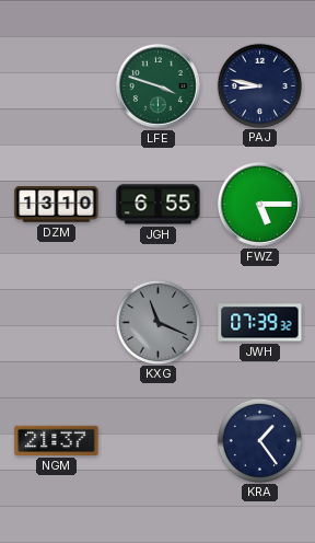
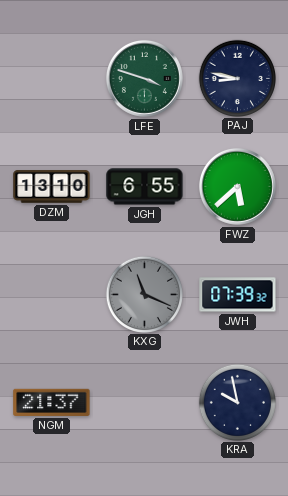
FWZ: 5:15 -> 5:38
KRA: 1:24 -> 9:58
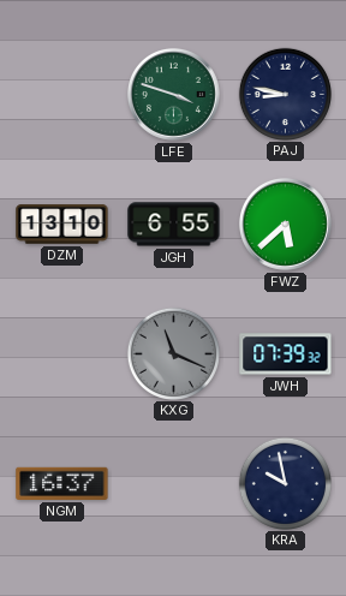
NGM: 21:37 -> 16:37
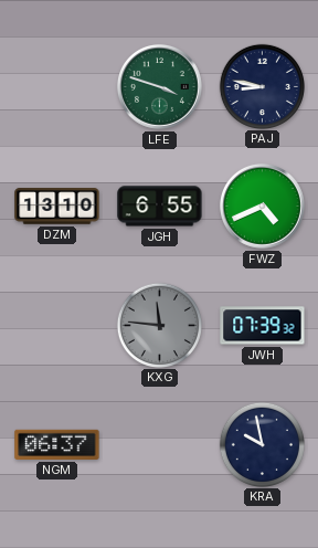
FWZ: 5:38 -> 4:41
KXG: 11:19 -> 11:46
NGM: 16:37 -> 06:37
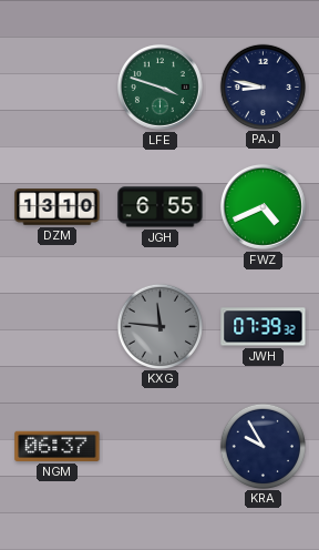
KRA: 9:58 -> 9:55
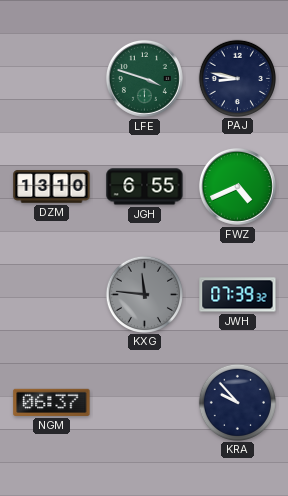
KRA: 9:55 -> 9:53
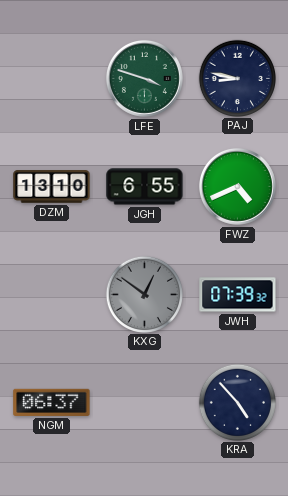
KXG: 11:46 -> 12:51
KRA: 9:53 -> 4:53
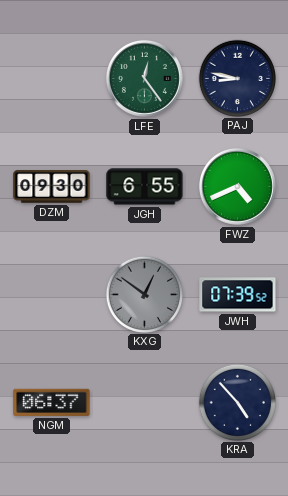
LFE: 3:48 -> 12:24
DZM: 13:10 -> 09:30
JWH: 07:39:32 -> 07:39:52
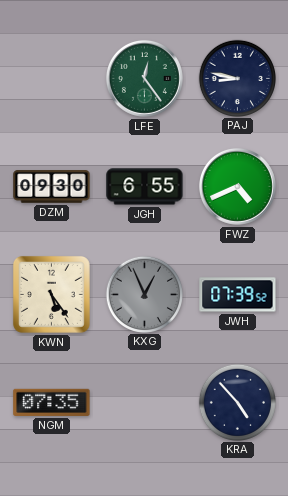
KWN: none -> 5:24
KXG: 12:51 -> 12:56
NGM: 06:37 -> 07:35
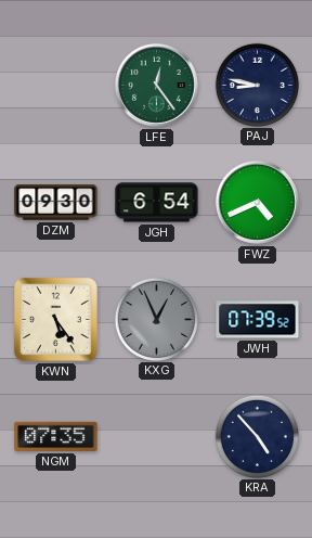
JGH: 6:55 -> 6:54
